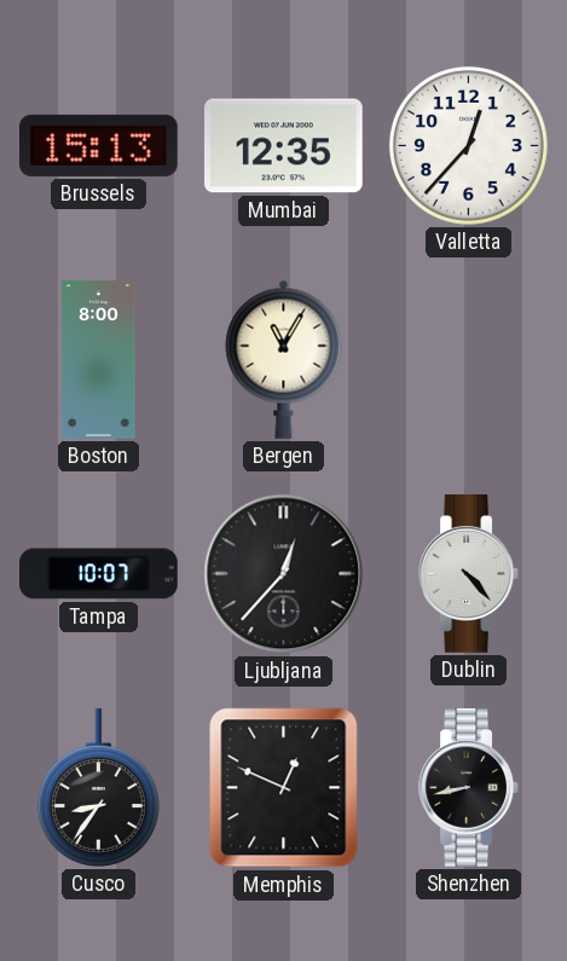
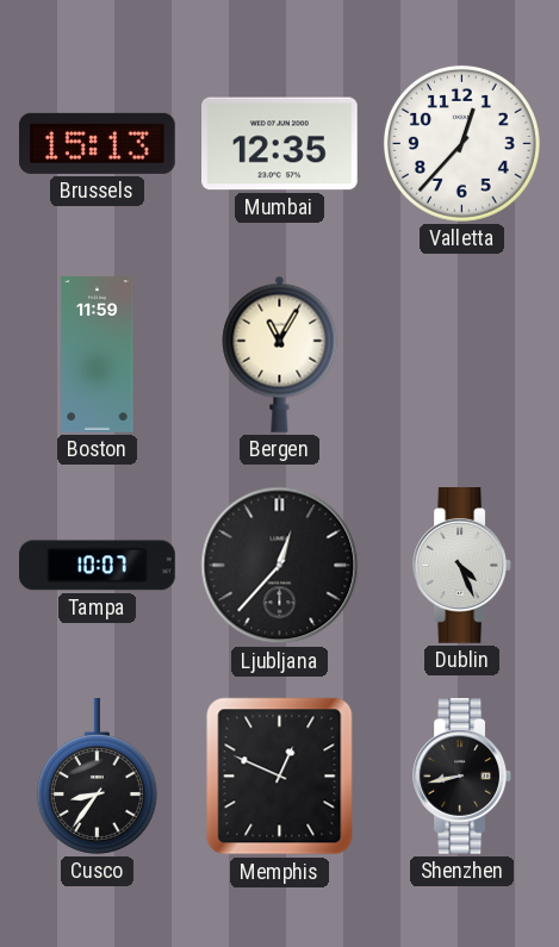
Boston: 8:00 -> 11:59
Dublin: 4:23 -> 4:26
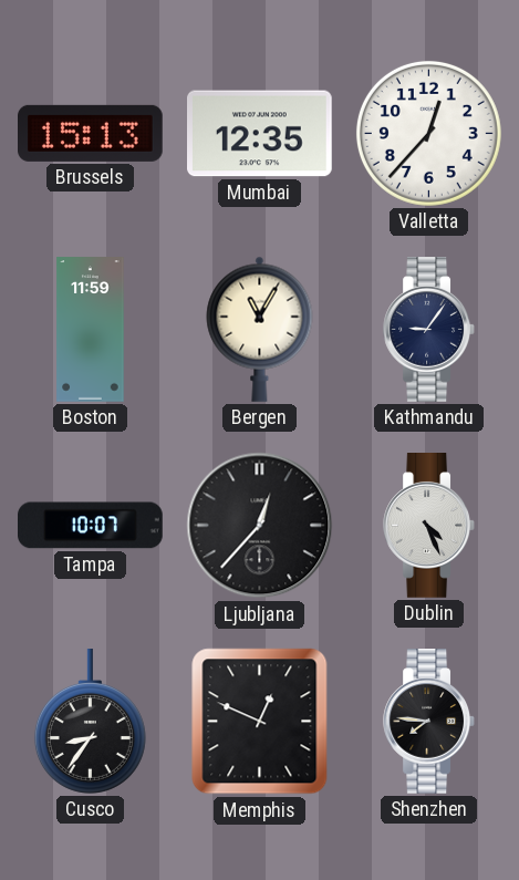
Kathmandu: none -> 9:06
Shenzhen: 8:43 -> 7:46
